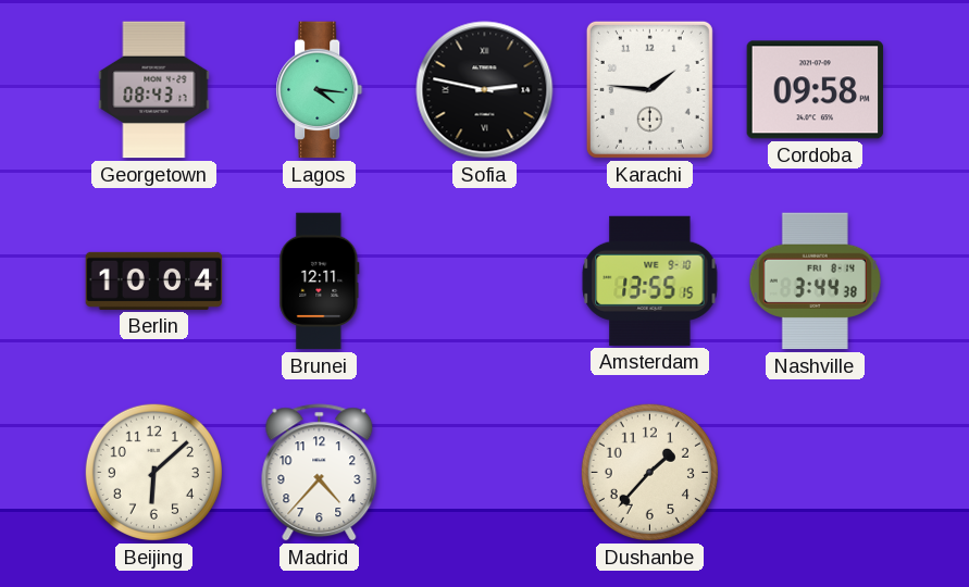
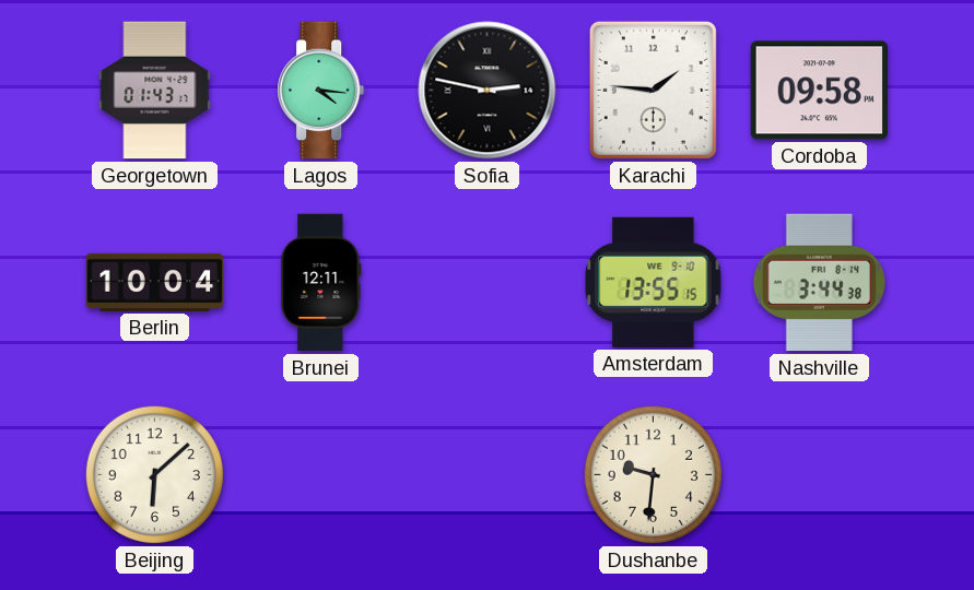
Georgetown: 08:43 -> 01:43
Madrid: 4:37 -> none
Dushanbe: 1:37 -> 9:31
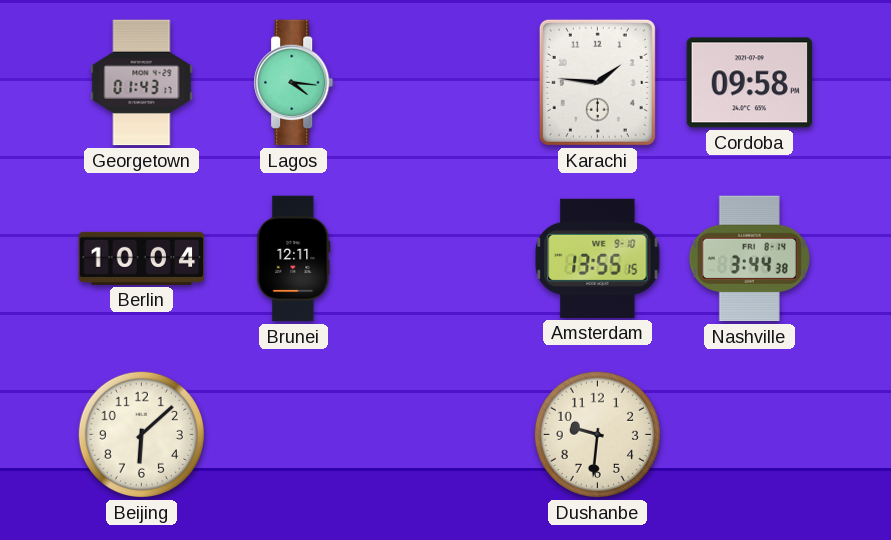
Sofia: 2:47 -> none
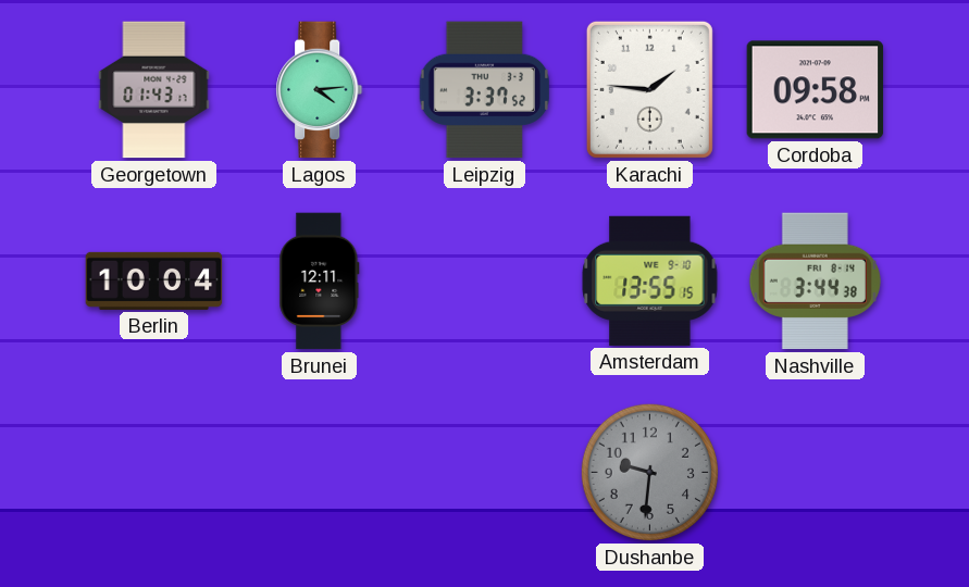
Lagos: 4:16 -> 4:14
Leipzig: none -> 3:37
Beijing: 6:08 -> none
Dushanbe dial: cream -> grey
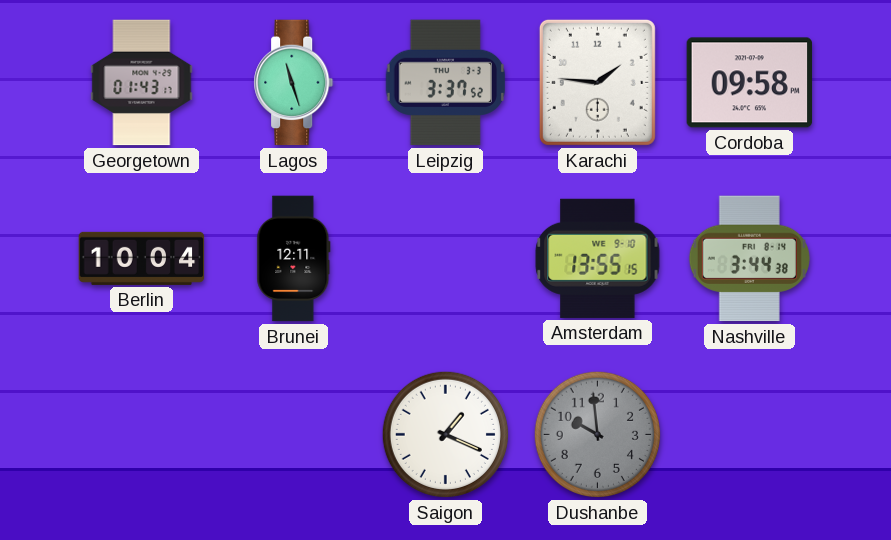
Lagos: 4:14 -> 11:27
Saigon: none -> 1:19
Dushanbe: 9:31 -> 9:59
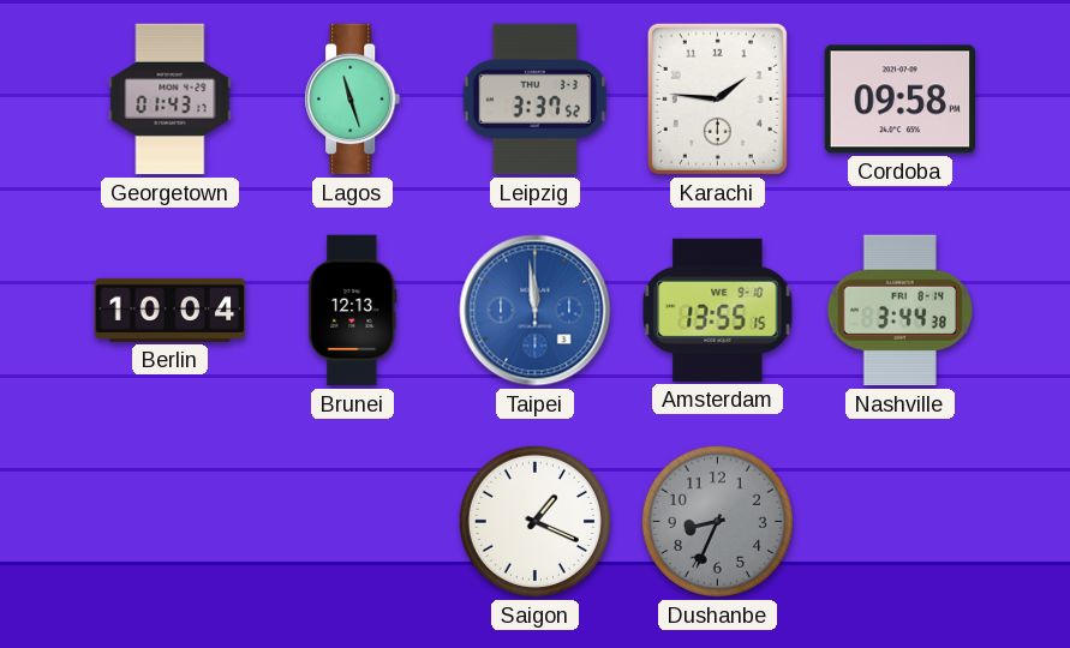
Brunei: 12:11 -> 12:13
Taipei: none -> 11:59
Dushanbe: 9:59 -> 8:34
